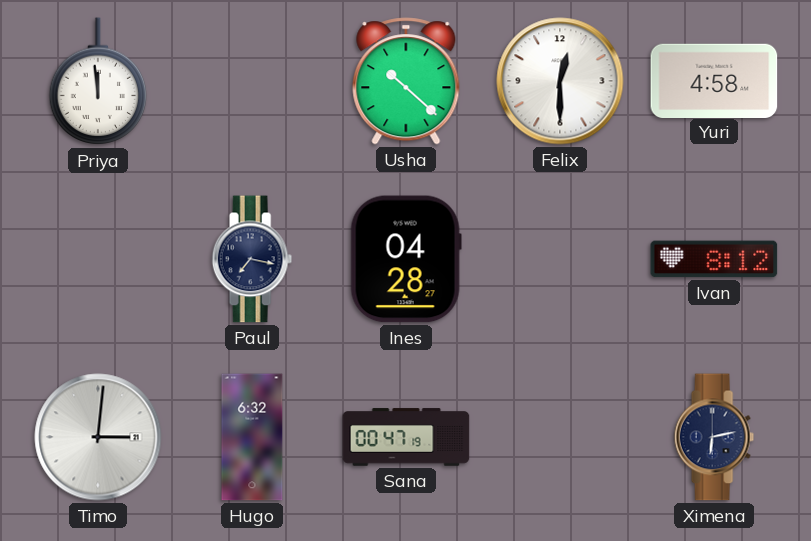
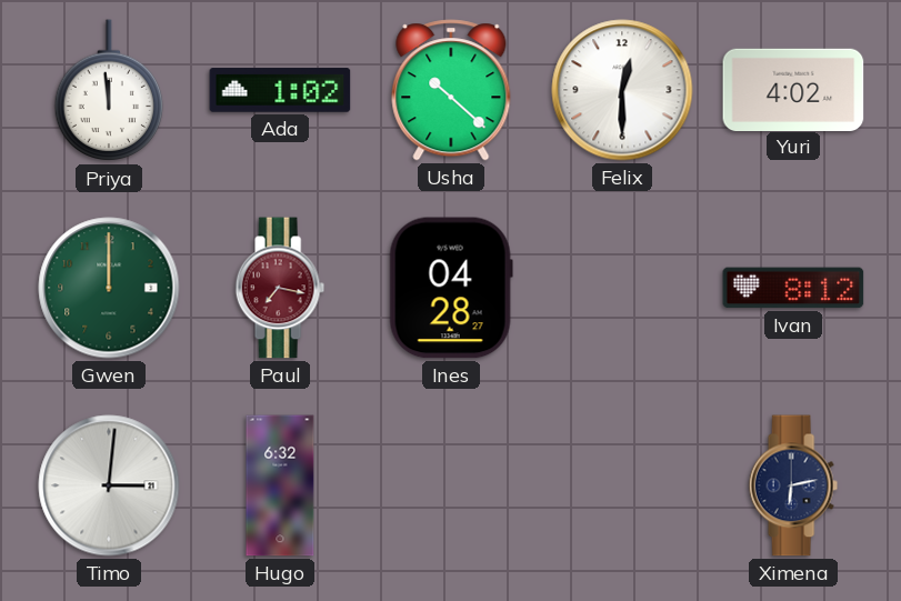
Ada: none -> 1:02
Yuri: 4:58 -> 4:02
Gwen: none -> 12:00
Paul dial: navy -> burgundy
Sana: 00:47 -> none
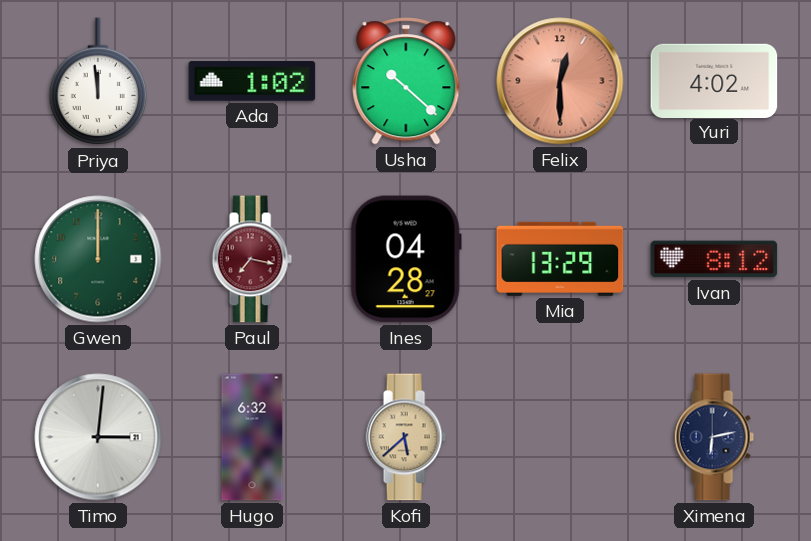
Felix dial: white -> salmon
Mia: none -> 13:29
Kofi: none -> 5:38
